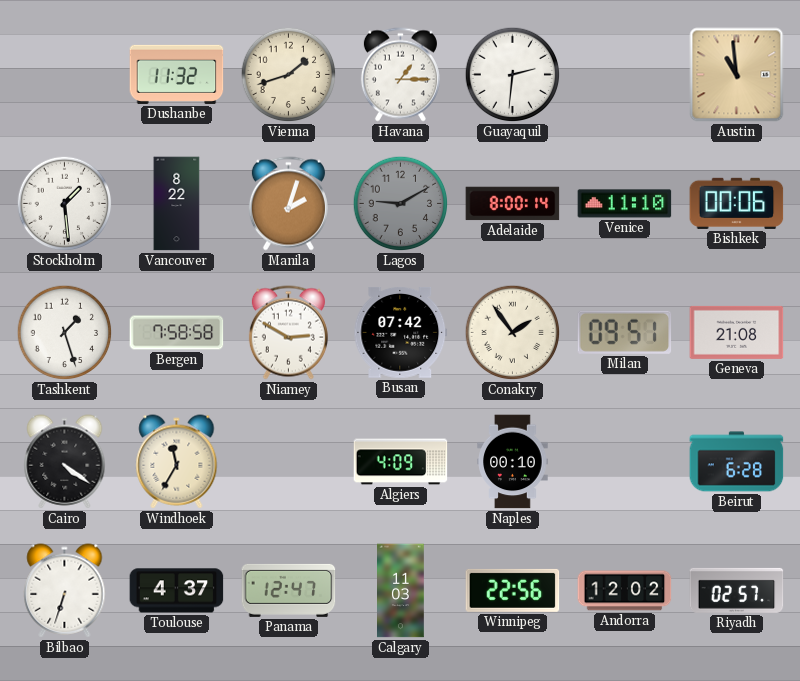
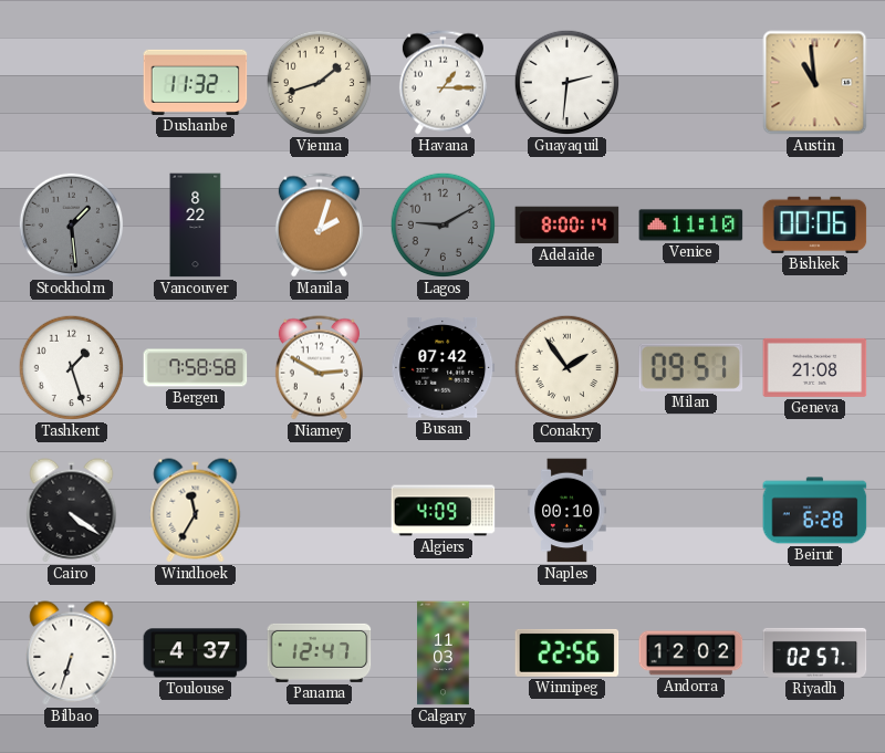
Stockholm dial: white -> grey
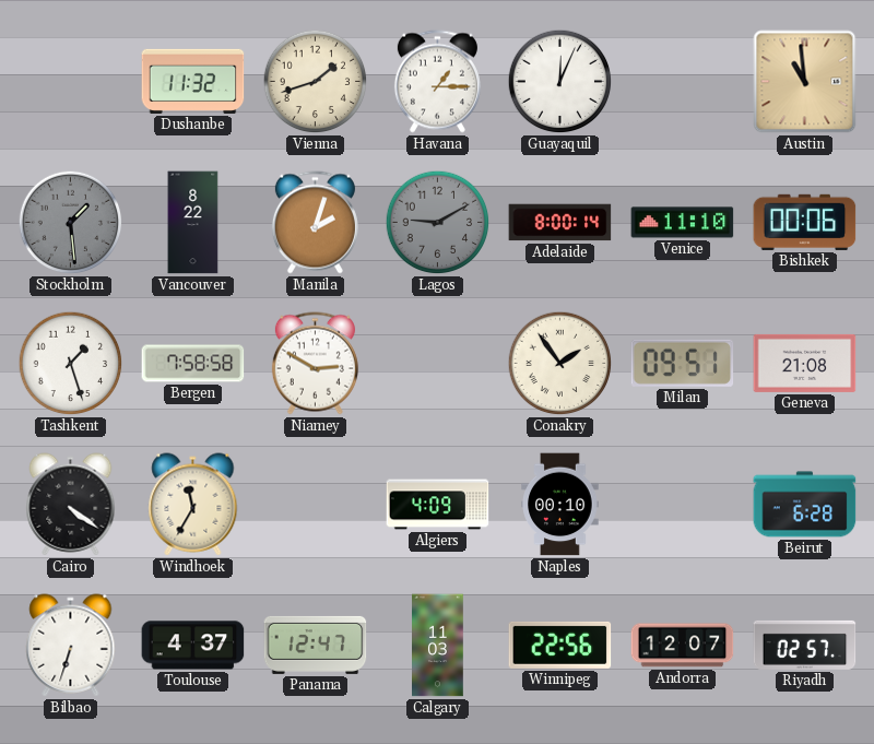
Guayaquil: 2:31 -> 12:04
Busan: 07:42 -> none
Andorra: 12:02 -> 12:07
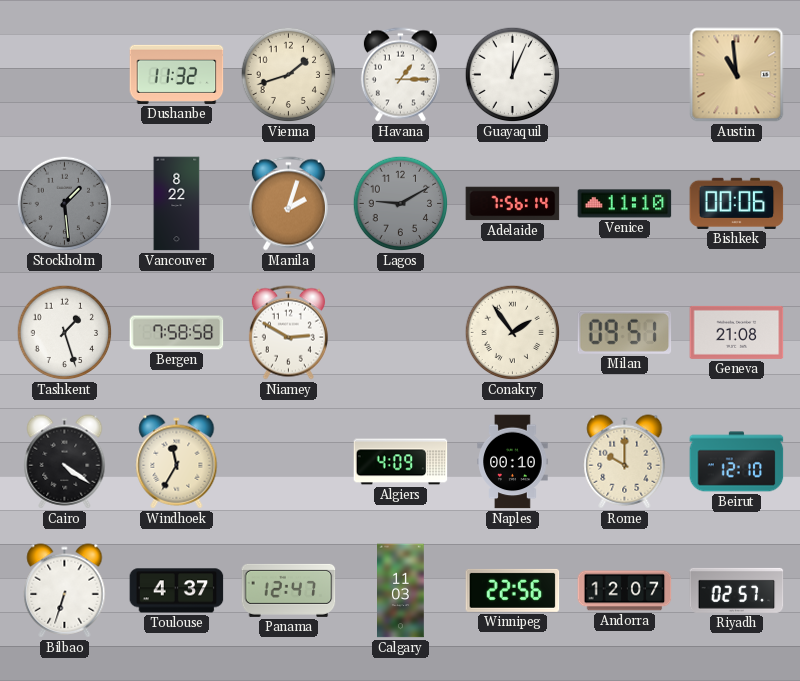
Adelaide: 8:00 -> 7:56
Rome: none -> 10:00
Beirut: 6:28 -> 12:10
